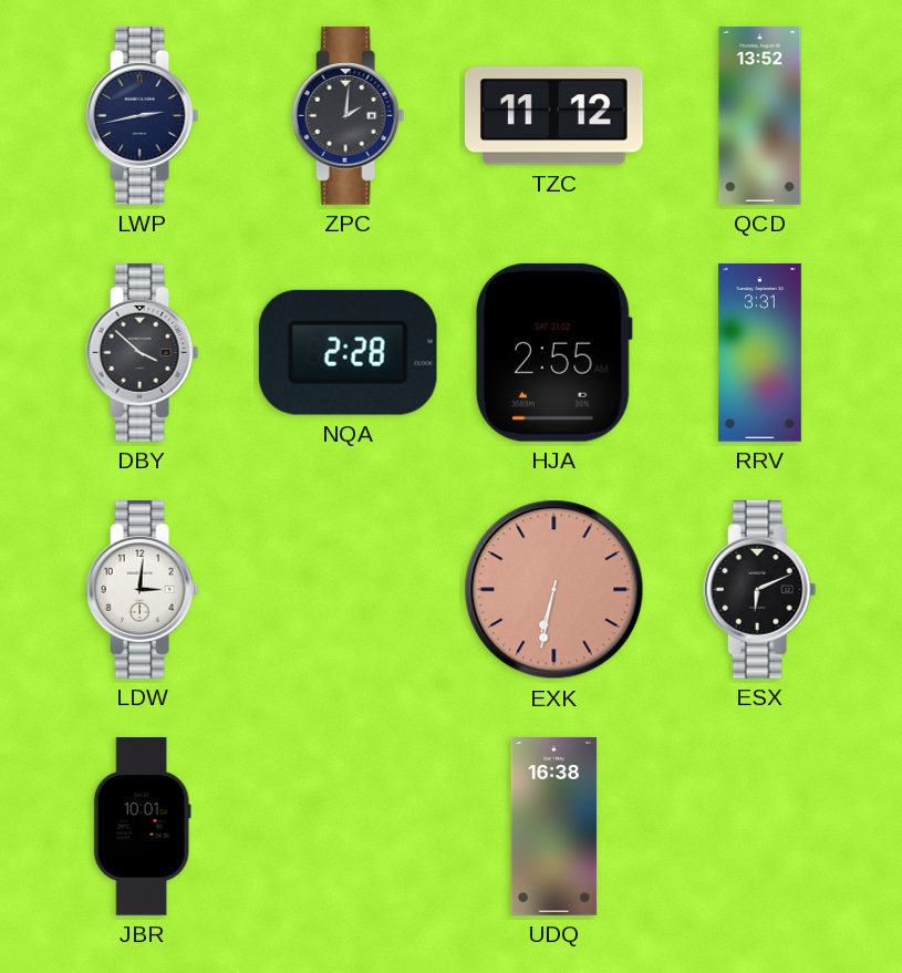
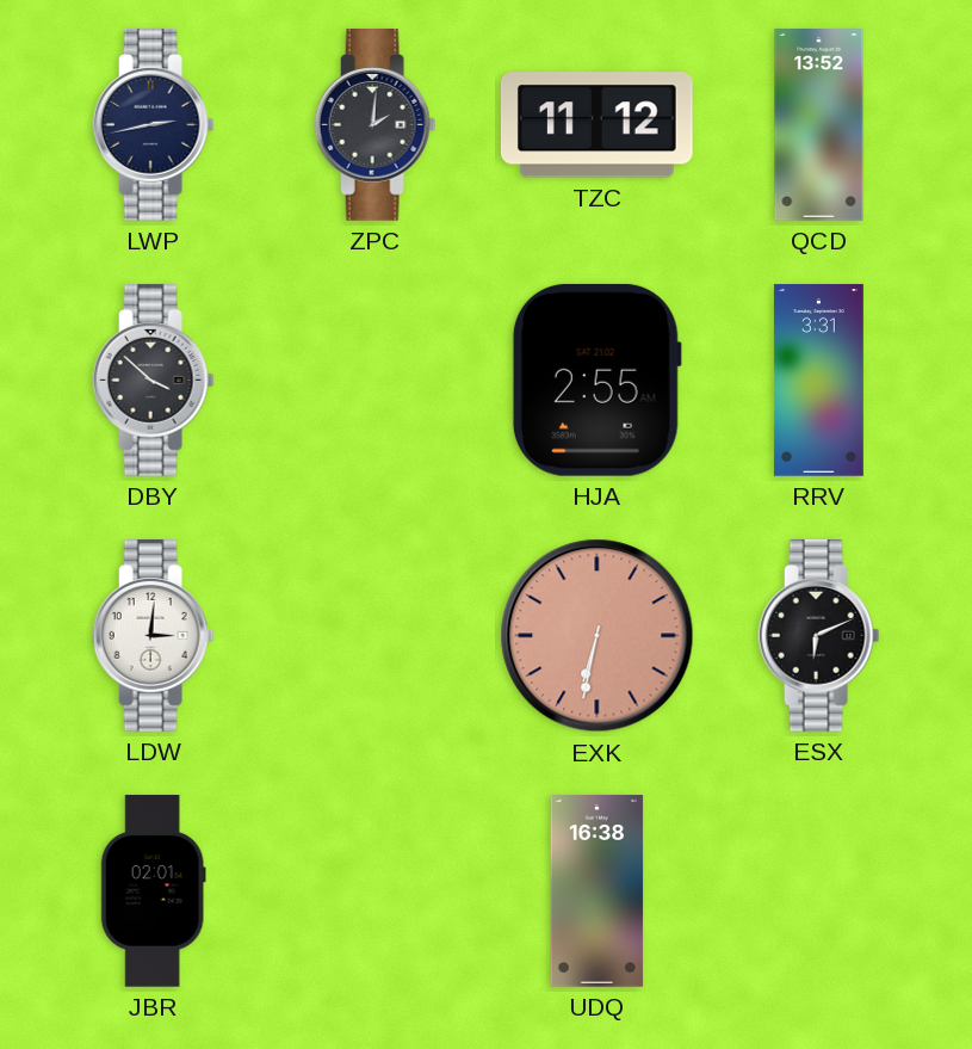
NQA: 2:28 -> none
JBR: 10:01 -> 02:01
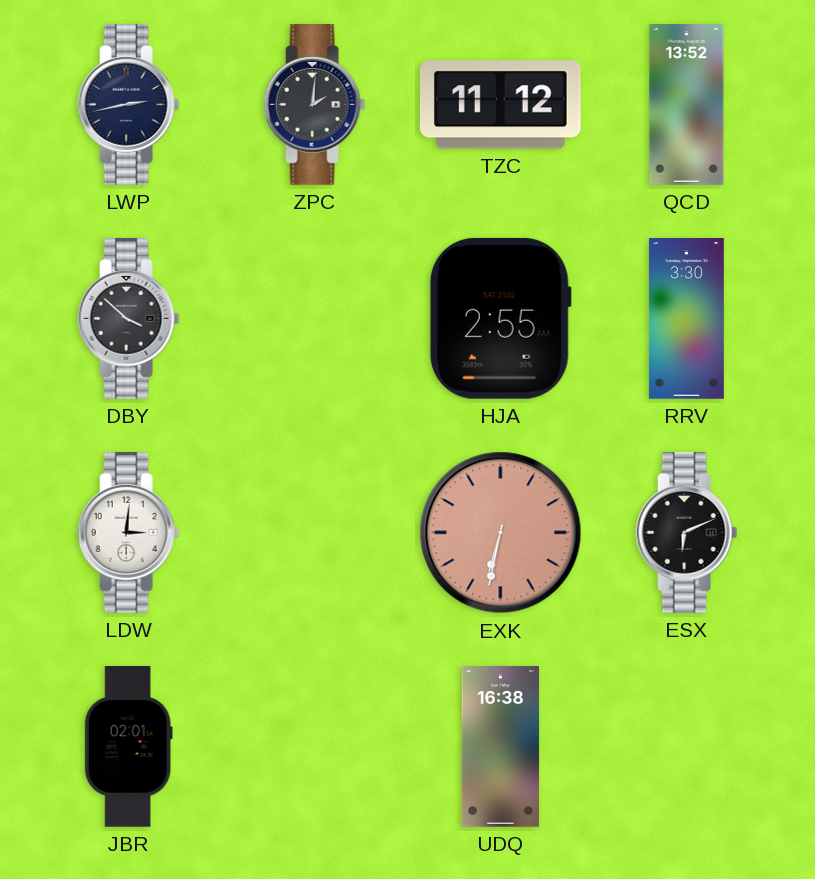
RRV: 3:31 -> 3:30
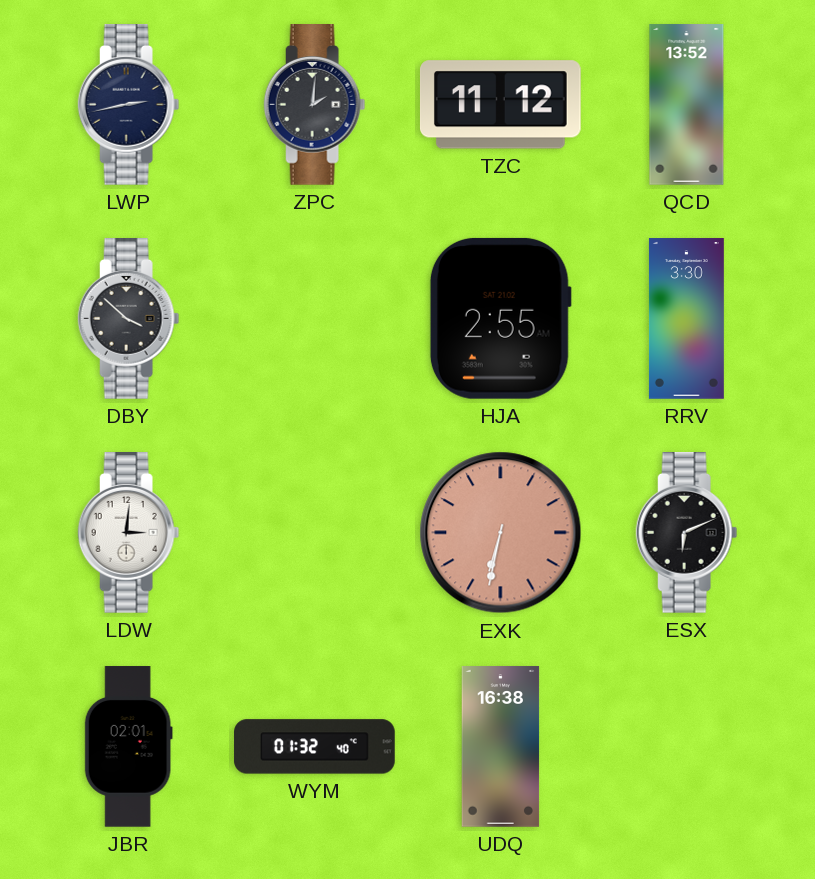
WYM: none -> 01:32
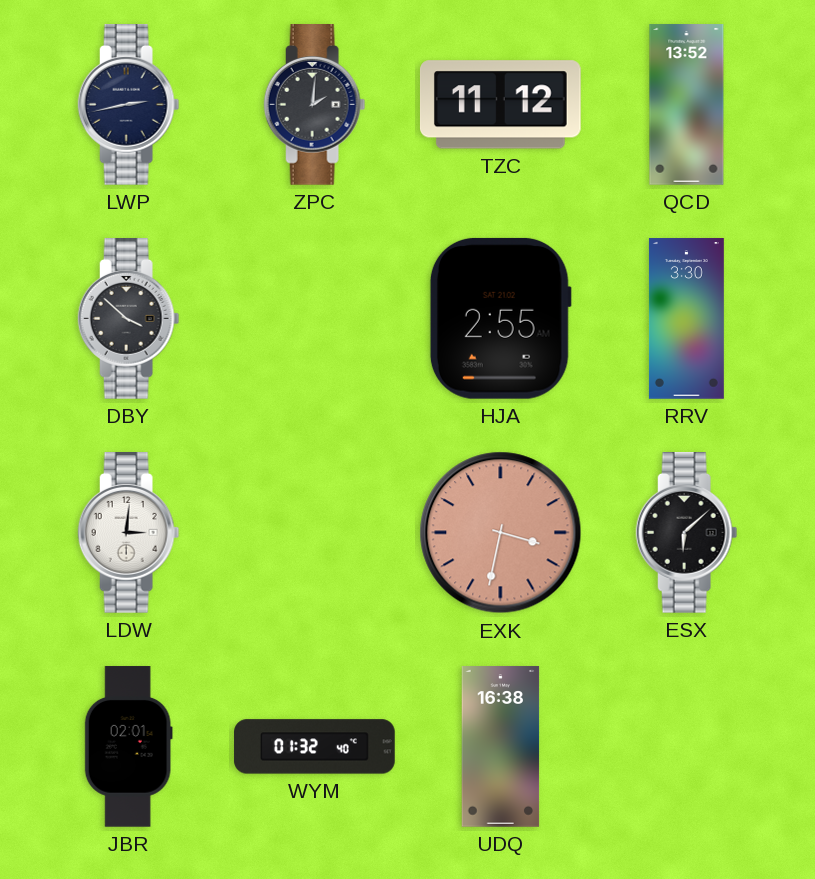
EXK: 6:32 -> 3:32
ESX: 6:11 -> 6:08
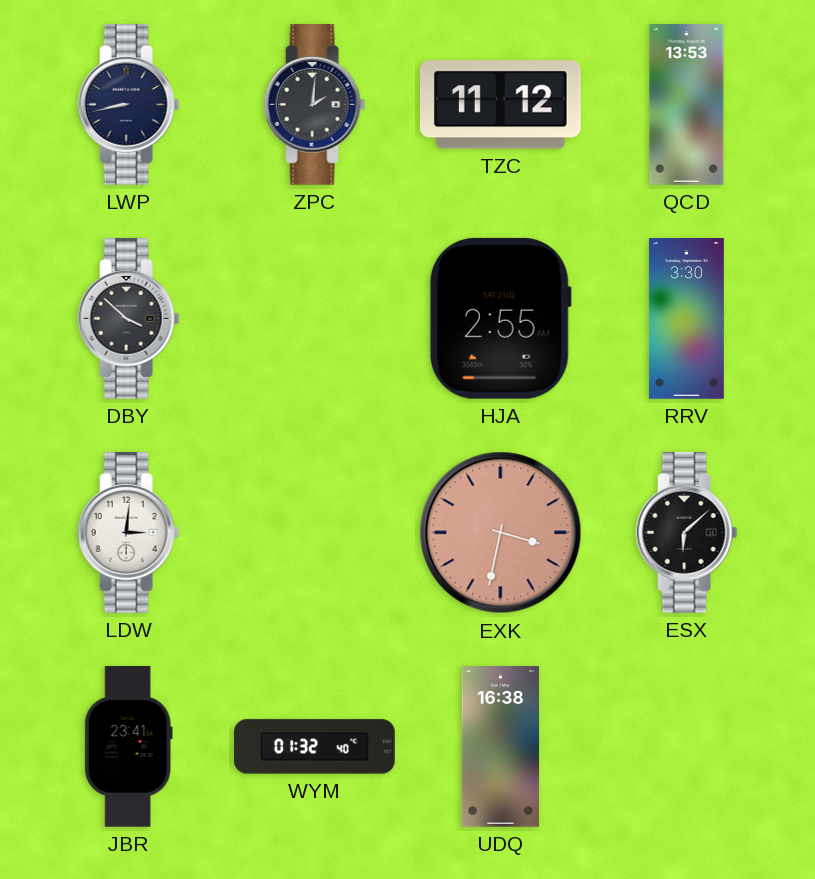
LWP: 2:43 -> 8:43
QCD: 13:52 -> 13:53
JBR: 02:01 -> 23:41
